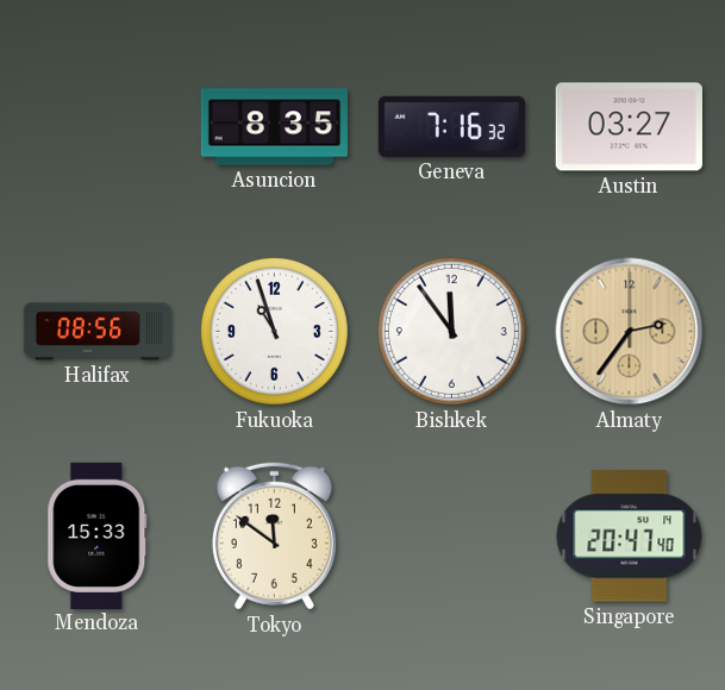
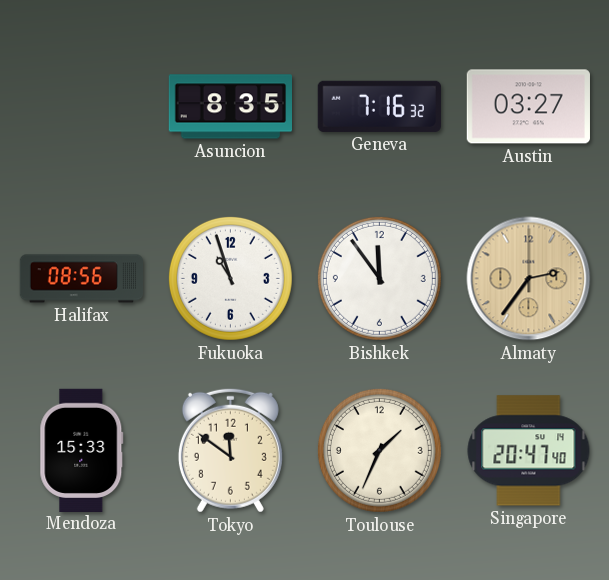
Toulouse: none -> 1:34
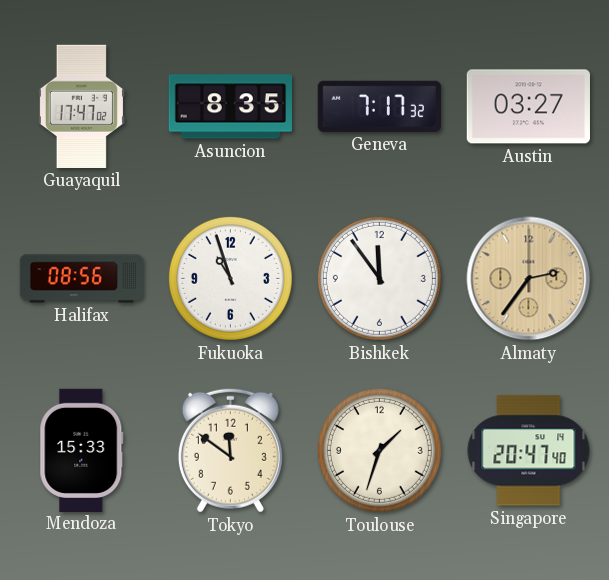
Guayaquil: none -> 17:47
Geneva: 7:16 -> 7:17
Toulouse: 1:34 -> 1:33
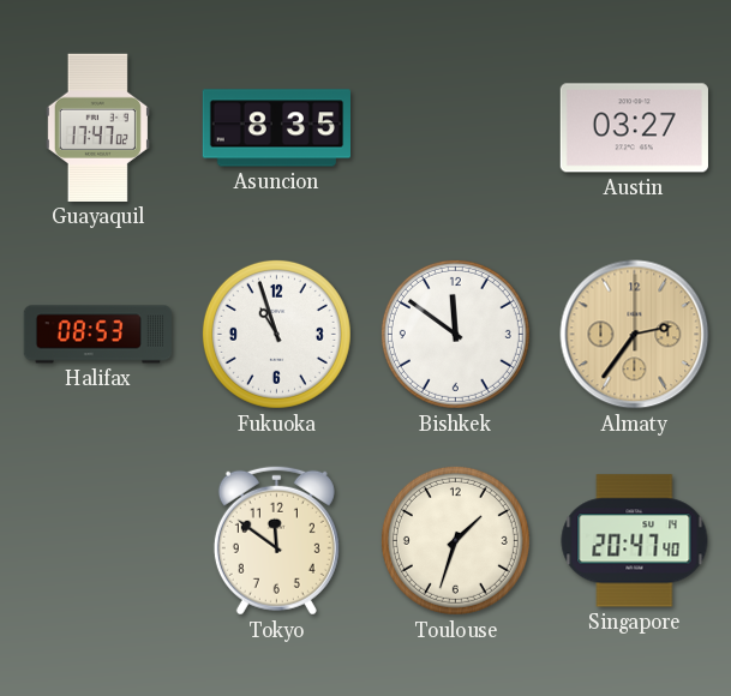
Geneva: 7:17 -> none
Halifax: 08:56 -> 08:53
Bishkek: 11:54 -> 11:51
Mendoza: 15:33 -> none
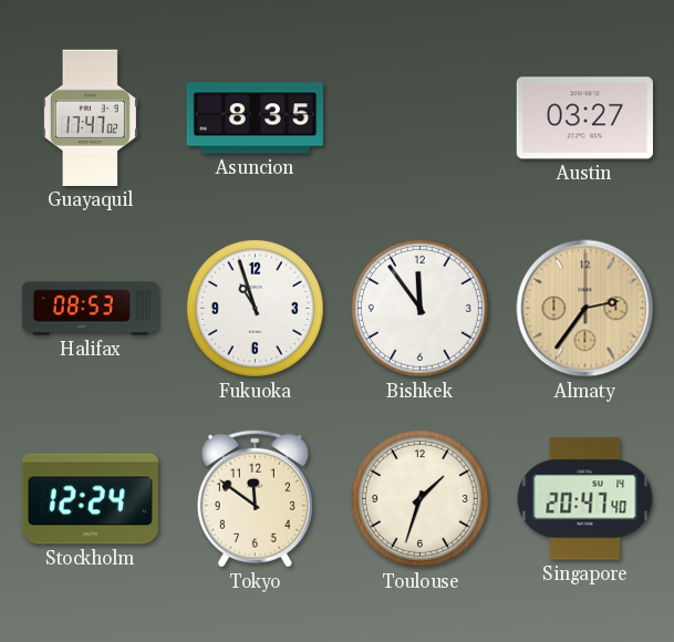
Bishkek: 11:51 -> 11:54
Stockholm: none -> 12:24
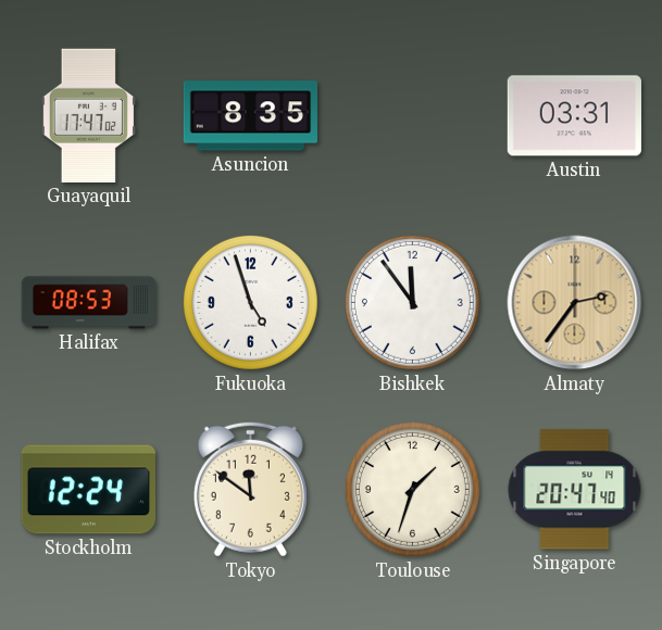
Austin: 03:27 -> 03:31
Fukuoka: 10:57 -> 4:57
